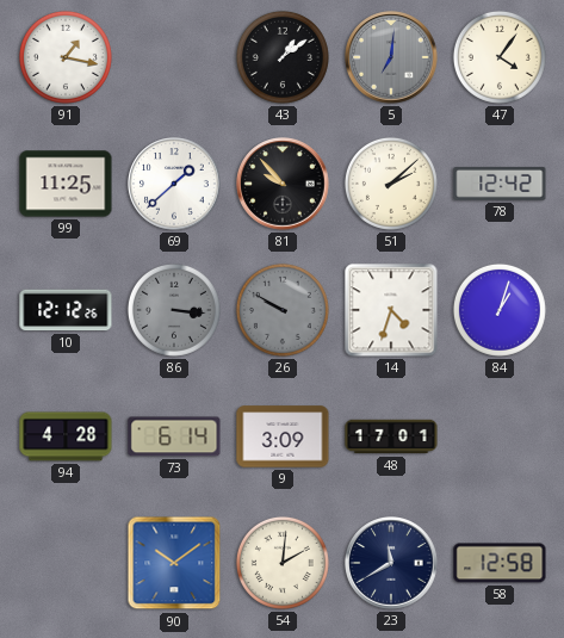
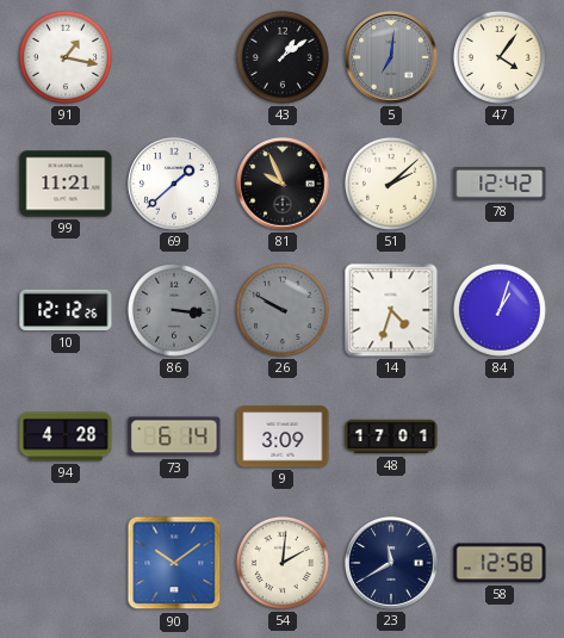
99: 11:25 -> 11:21
81: 9:53 -> 9:56
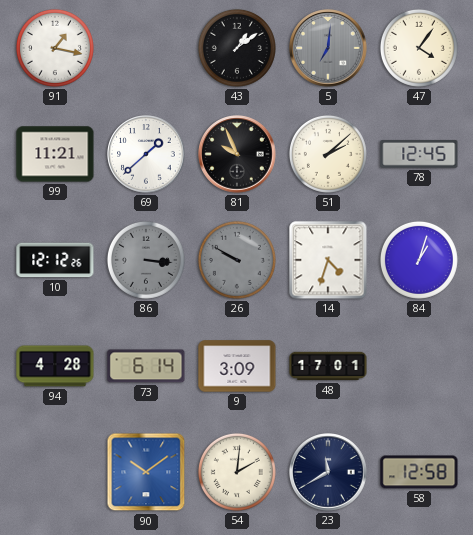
78: 12:42 -> 12:45
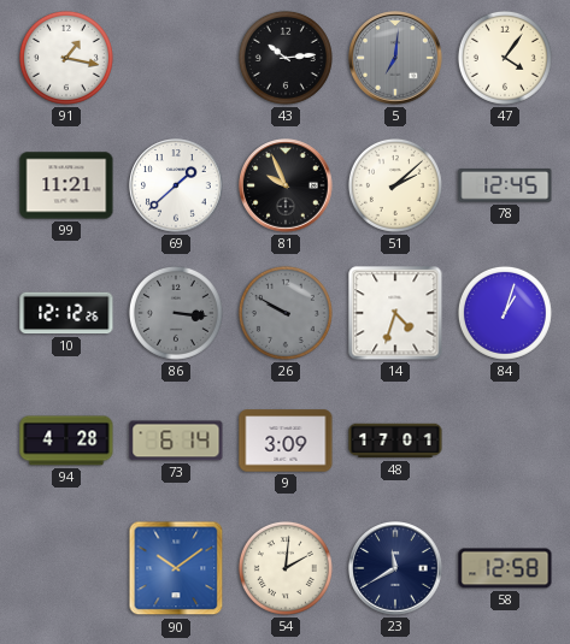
43: 1:09 -> 10:14
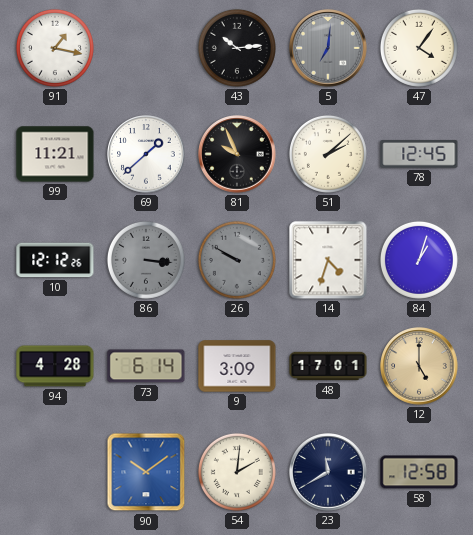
12: none -> 5:00
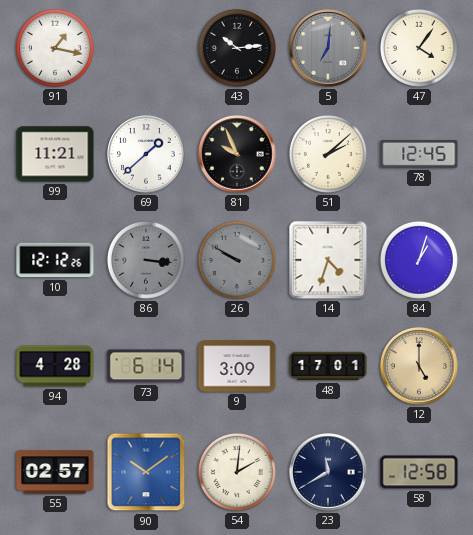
55: none -> 02:57
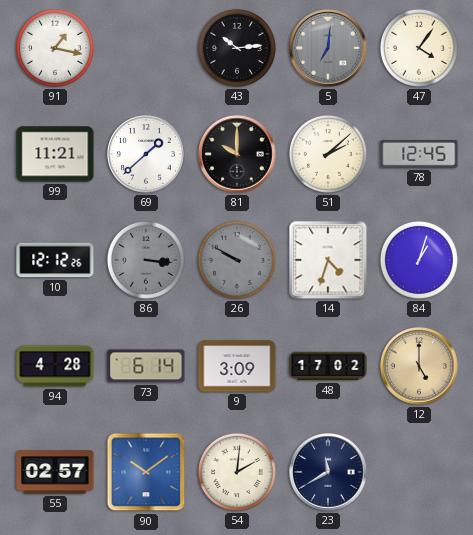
81: 9:56 -> 10:00
48: 17:01 -> 17:02
58: 12:58 -> none
